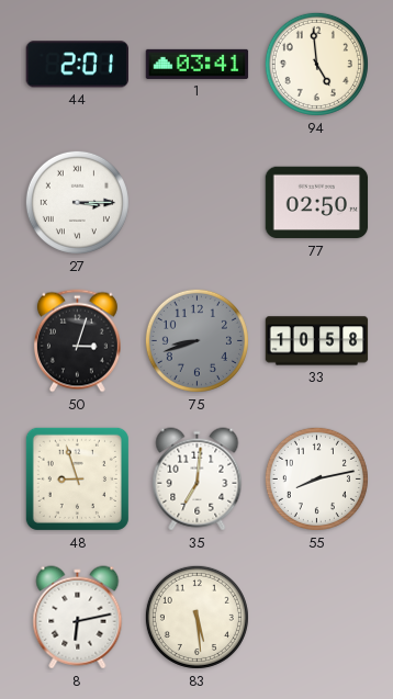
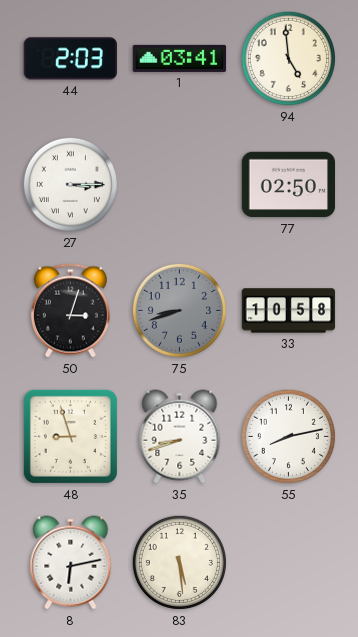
44: 2:01 -> 2:03
35: 7:01 -> 8:42
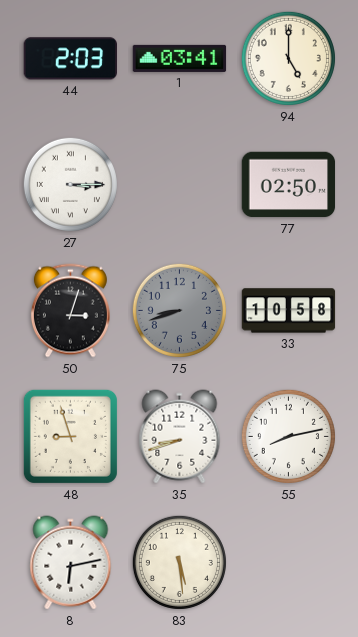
94: 4:59 -> 5:00
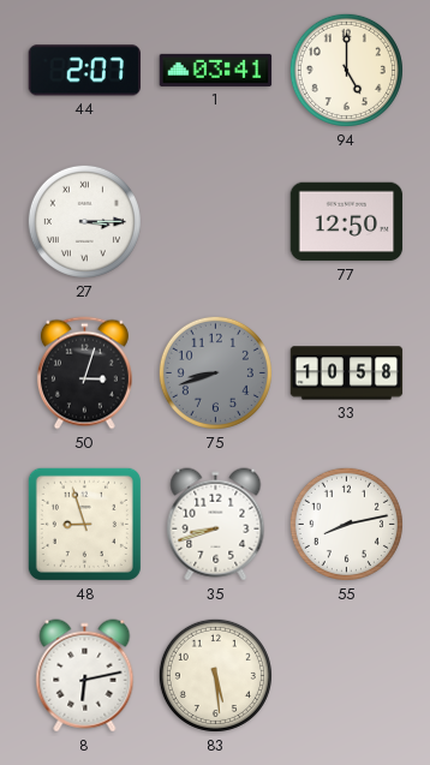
44: 2:03 -> 2:07
77: 02:50 -> 12:50
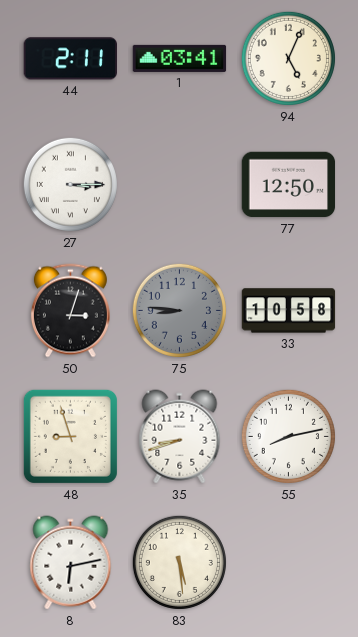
44: 2:07 -> 2:11
94: 5:00 -> 5:04
75: 8:42 -> 8:46
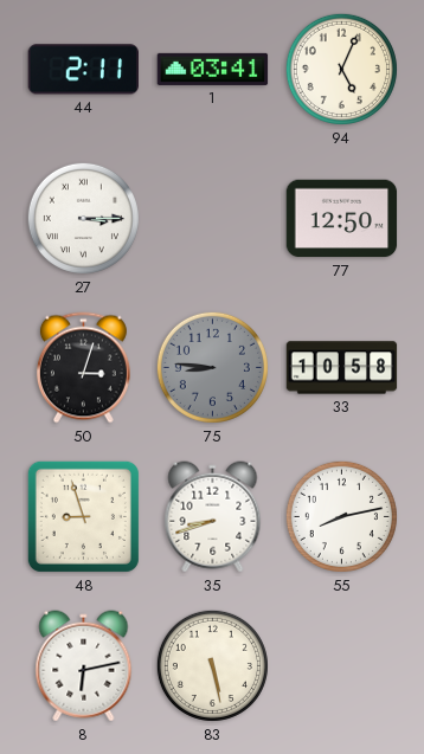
83: 5:29 -> 5:28
